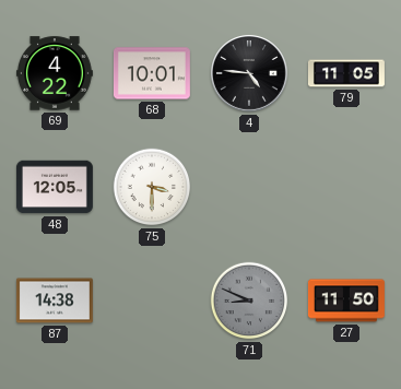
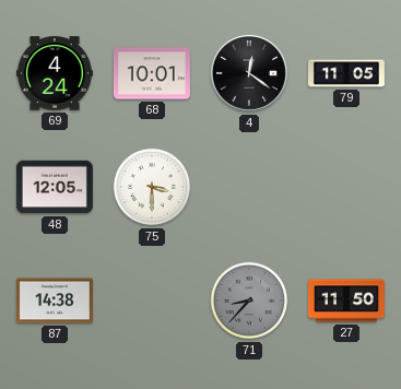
69: 4:22 -> 4:24
4: 4:46 -> 12:21
71: 8:49 -> 8:37
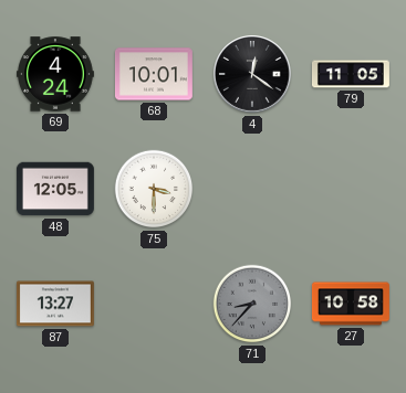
87: 14:38 -> 13:27
27: 11:50 -> 10:58
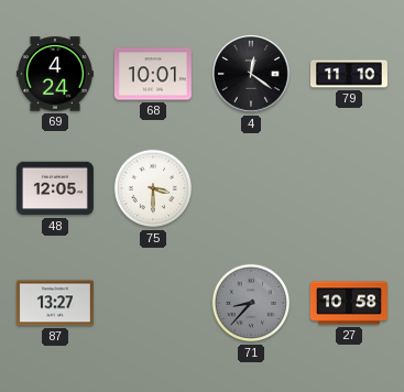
79: 11:05 -> 11:10
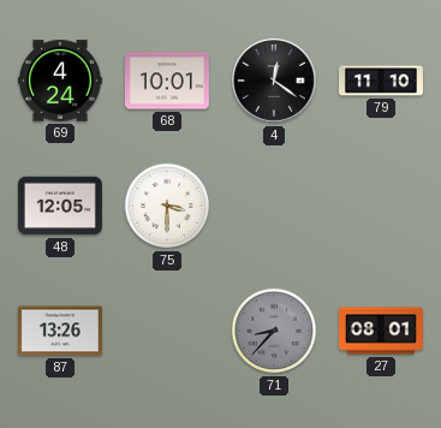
87: 13:27 -> 13:26
27: 10:58 -> 08:01
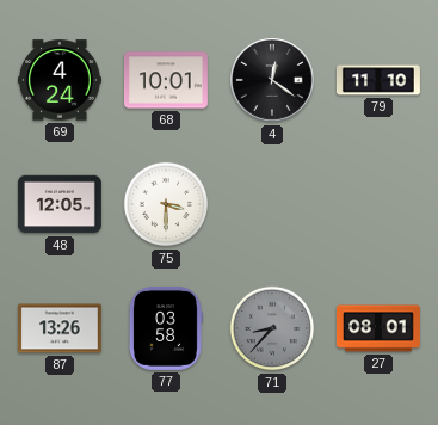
77: none -> 03:58
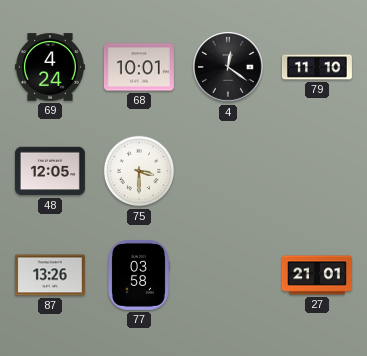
71: 8:37 -> none
27: 08:01 -> 21:01
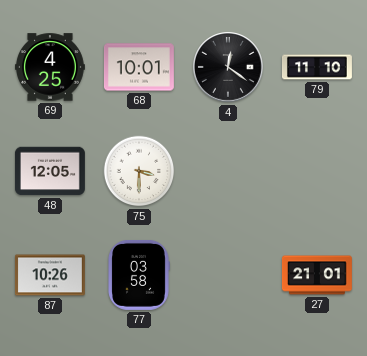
69: 4:24 -> 4:25
87: 13:26 -> 10:26
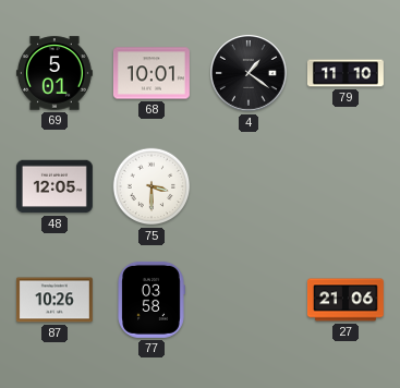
69: 4:25 -> 5:01
4: 12:21 -> 1:21
27: 21:01 -> 21:06
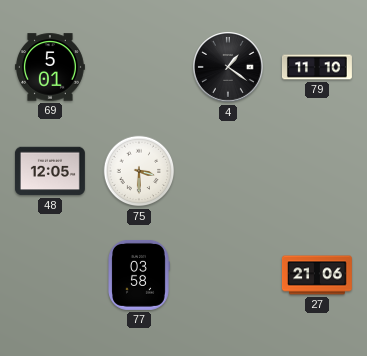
68: 10:01 -> none
87: 10:26 -> none
